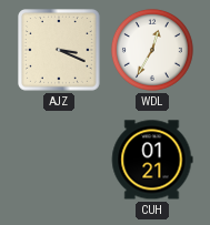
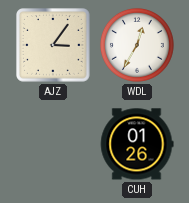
AJZ: 3:19 -> 3:06
CUH: 01:21 -> 01:26
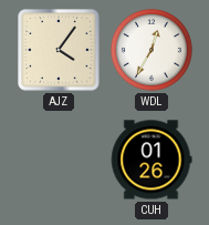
AJZ: 3:06 -> 4:06
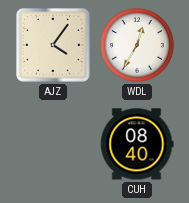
CUH: 01:26 -> 08:40
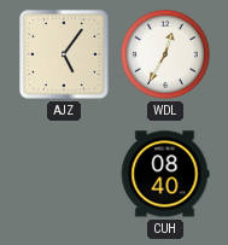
AJZ: 4:06 -> 5:06
